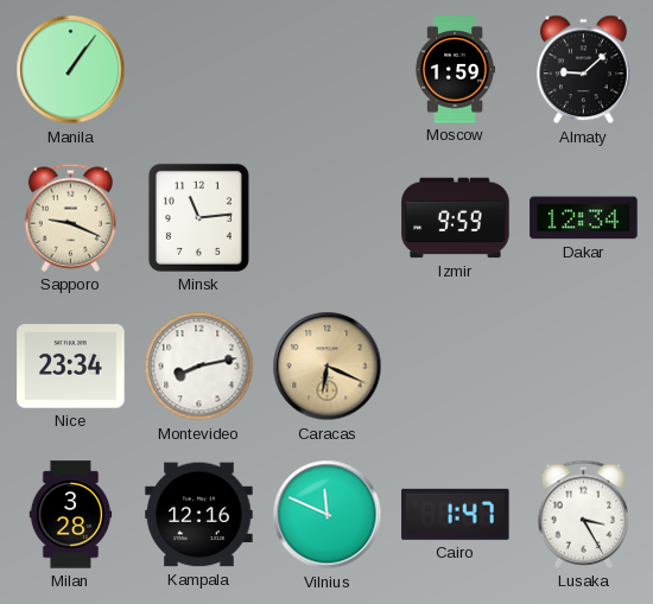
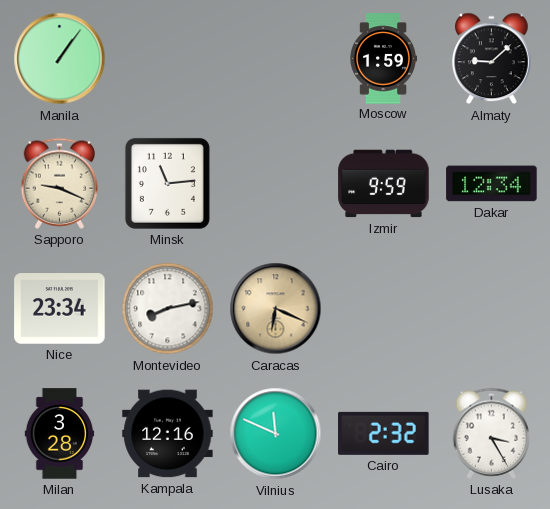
Cairo: 1:47 -> 2:32
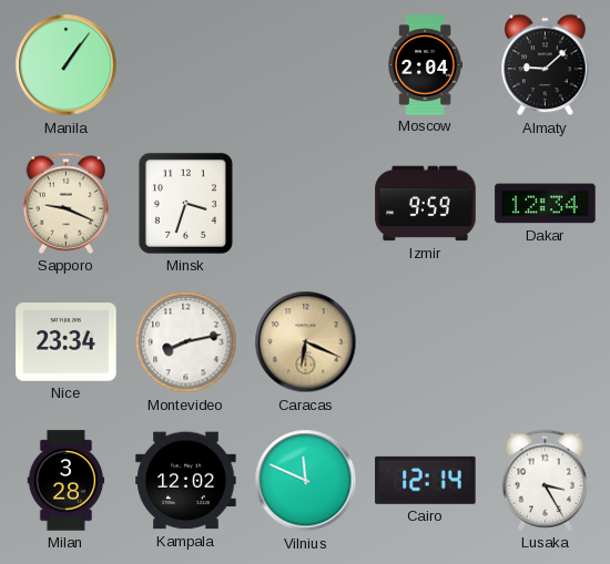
Moscow: 1:59 -> 2:04
Minsk: 11:14 -> 3:33
Kampala: 12:16 -> 12:02
Cairo: 2:32 -> 12:14
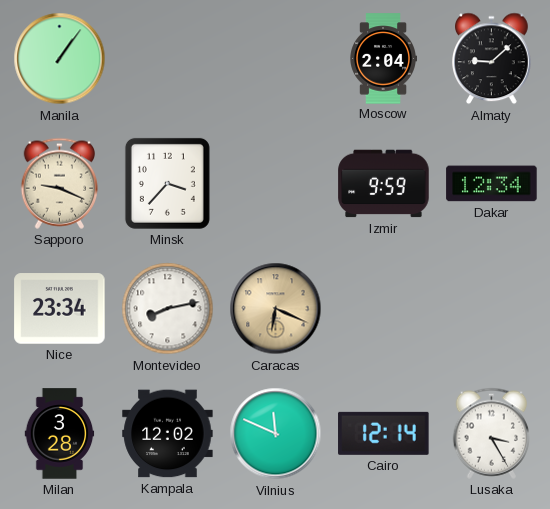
Minsk: 3:33 -> 3:37
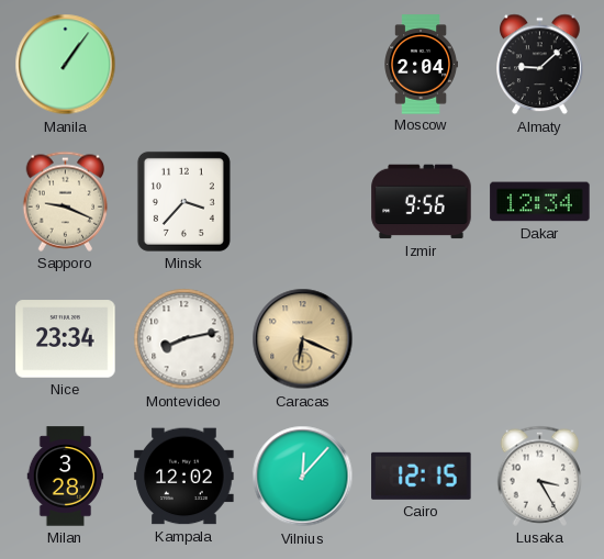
Izmir: 9:59 -> 9:56
Vilnius: 11:49 -> 12:07
Cairo: 12:14 -> 12:15
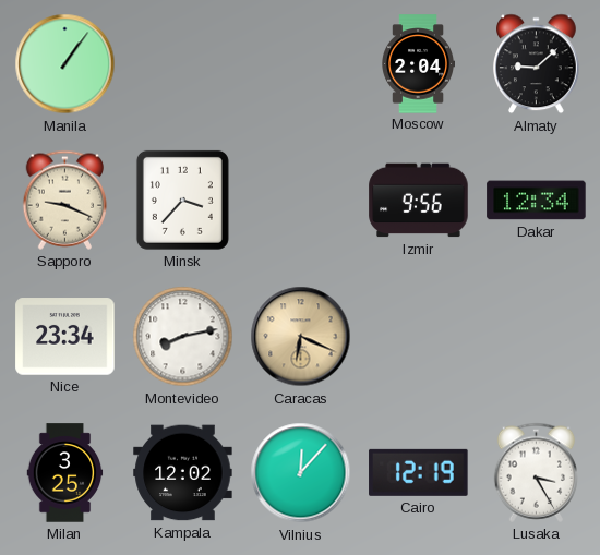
Milan: 3:28 -> 3:25
Cairo: 12:15 -> 12:19
